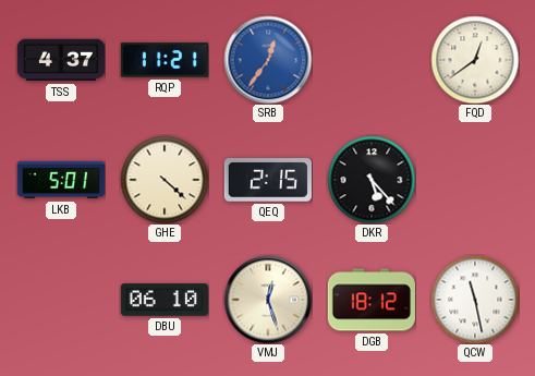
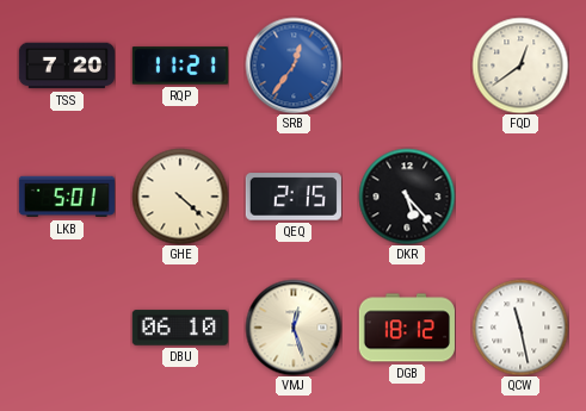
TSS: 4:37 -> 7:20
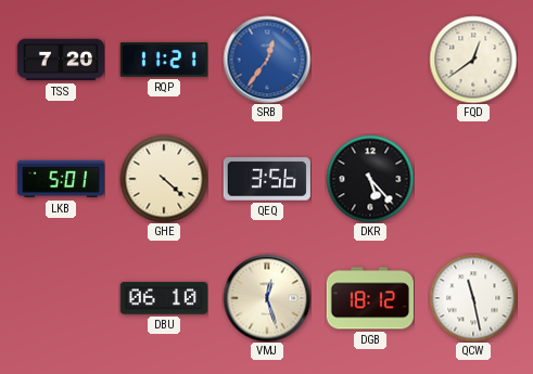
QEQ: 2:15 -> 3:56
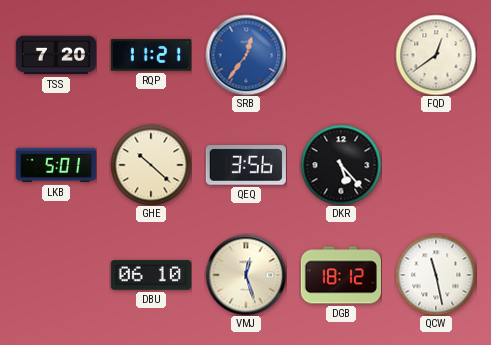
GHE: 4:22 -> 10:22
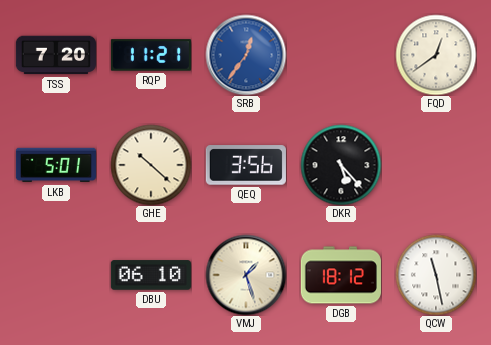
VMJ: 12:27 -> 1:27
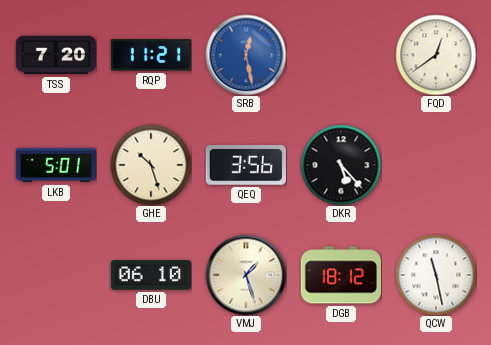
SRB: 12:36 -> 12:28
GHE: 10:22 -> 10:27
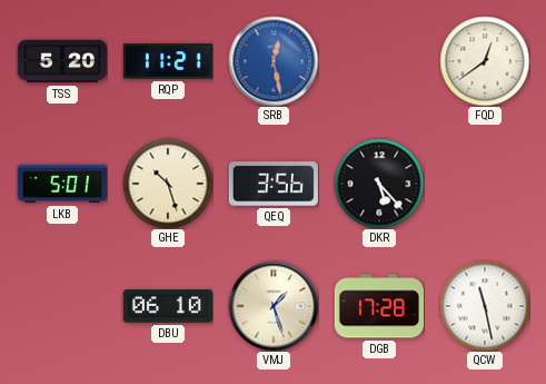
TSS: 7:20 -> 5:20
DGB: 18:12 -> 17:28
